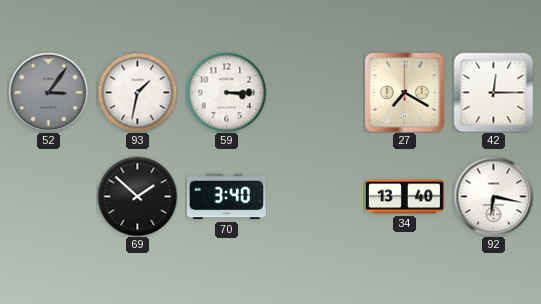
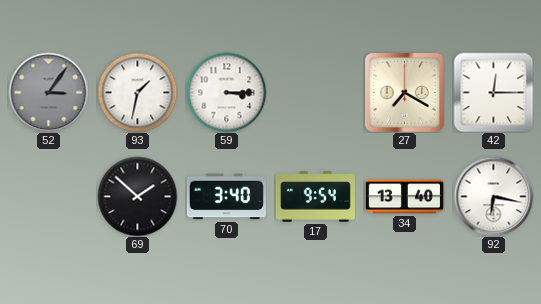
17: none -> 9:54
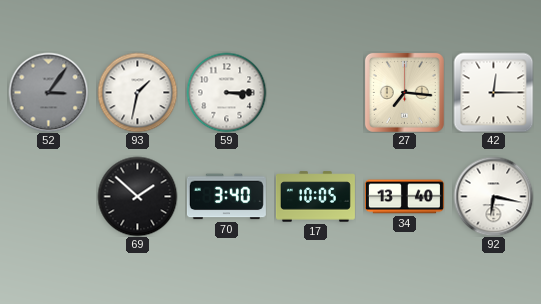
27: 7:20 -> 7:16
17: 9:54 -> 10:05
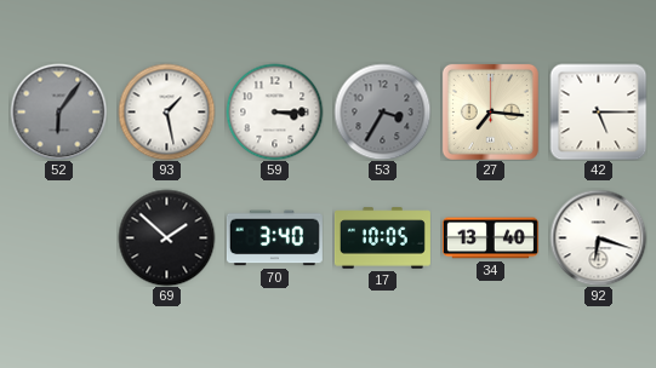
52: 3:06 -> 6:06
93: 1:32 -> 1:28
53: none -> 3:35
42: 12:15 -> 5:15
92: 6:17 -> 6:18
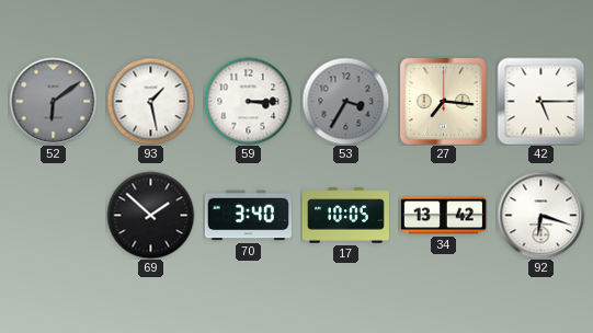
52: 6:06 -> 6:09
34: 13:40 -> 13:42
